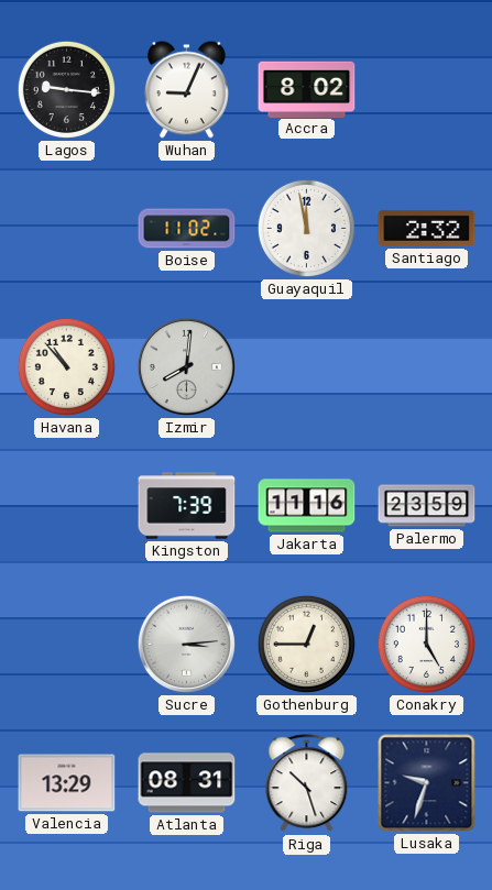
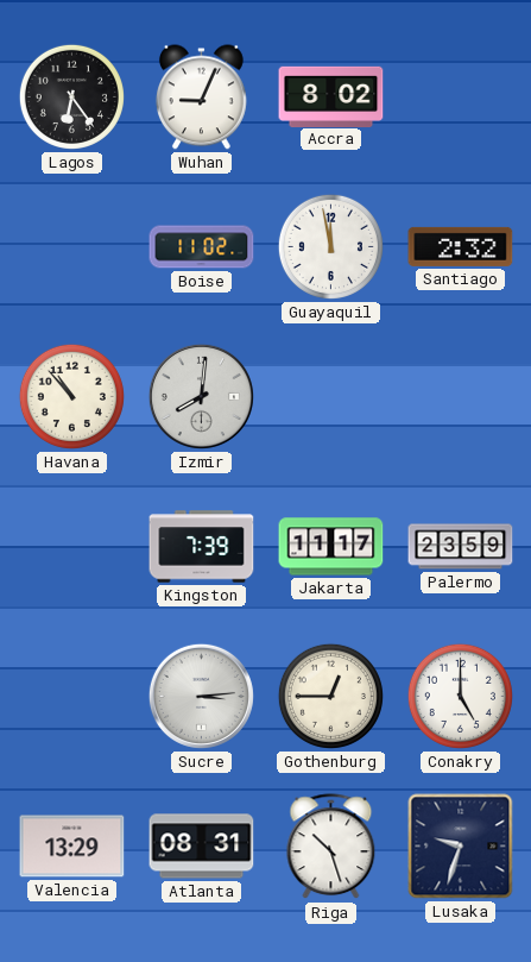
Lagos: 9:16 -> 6:24
Jakarta: 11:16 -> 11:17
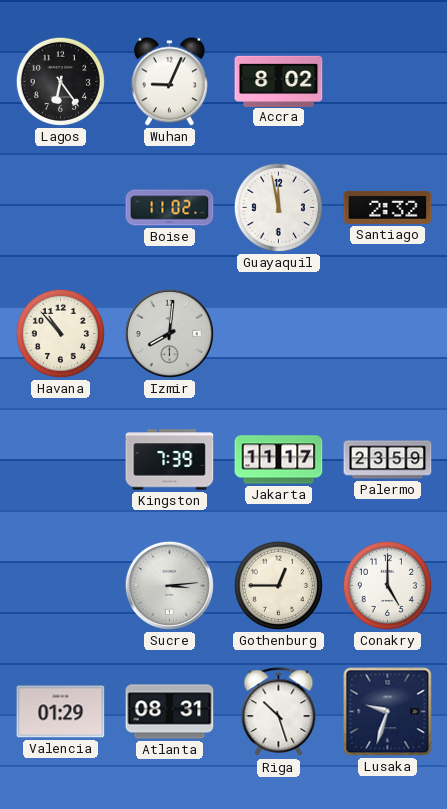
Valencia: 13:29 -> 01:29
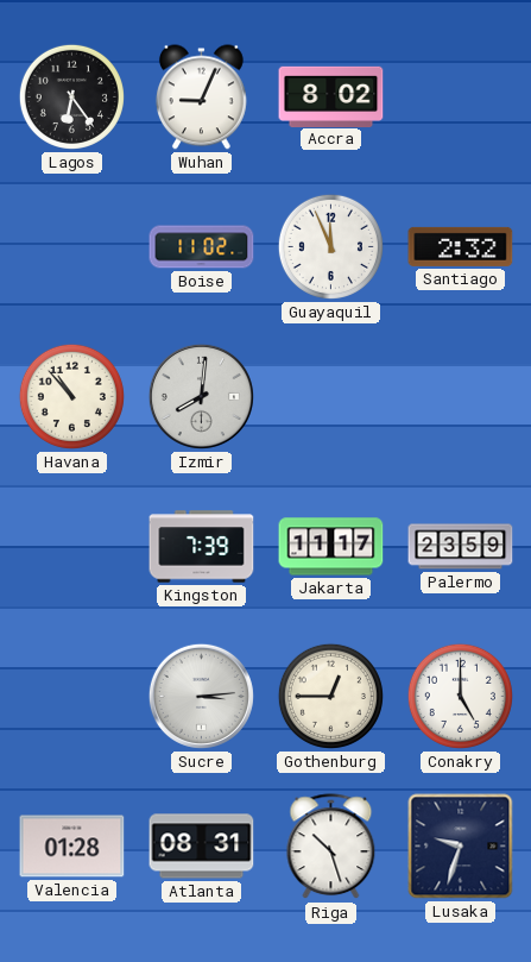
Guayaquil: 11:58 -> 11:56
Valencia: 01:29 -> 01:28
